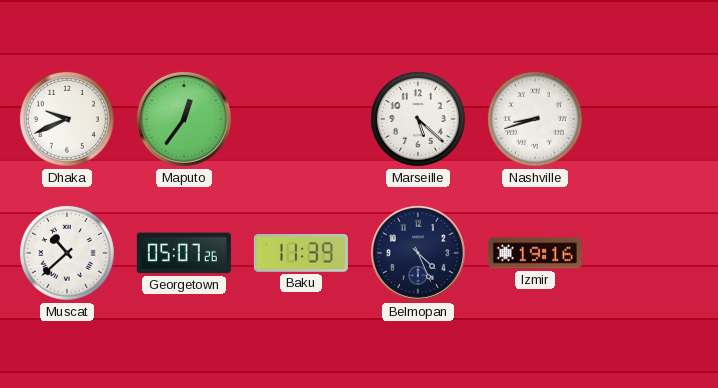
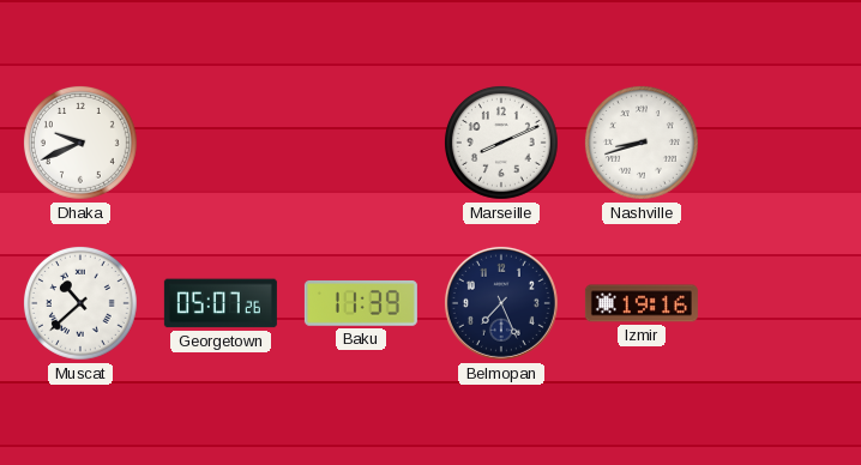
Maputo: 12:36 -> none
Marseille: 5:22 -> 8:11
Belmopan: 4:26 -> 7:26
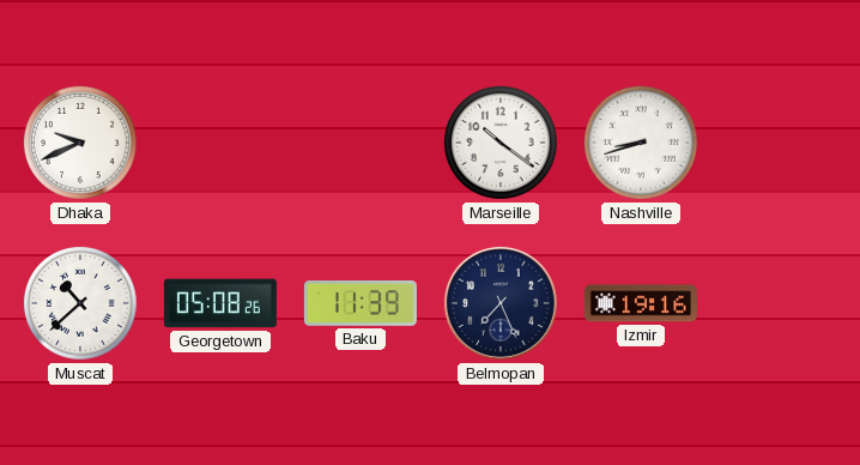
Marseille: 8:11 -> 10:21
Georgetown: 05:07 -> 05:08
